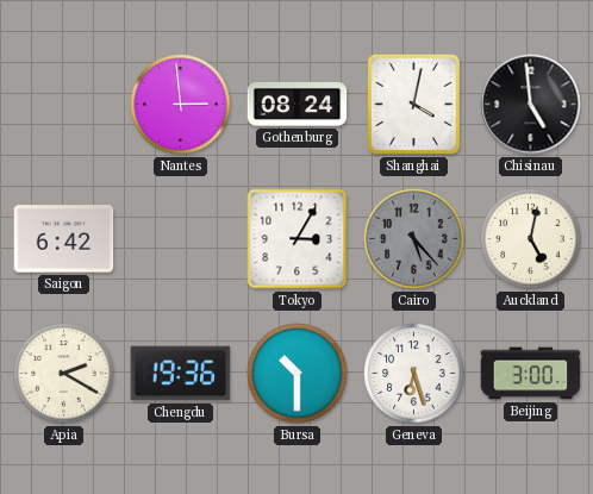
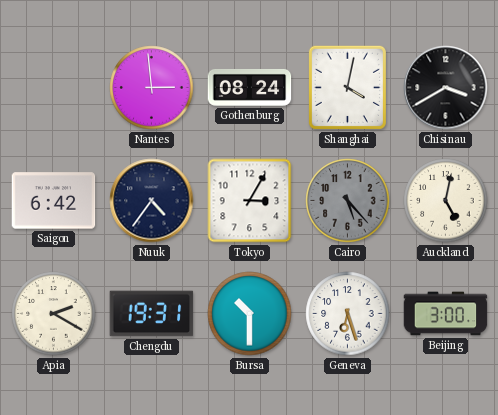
Chisinau: 4:59 -> 3:40
Nuuk: none -> 4:36
Chengdu: 19:36 -> 19:31
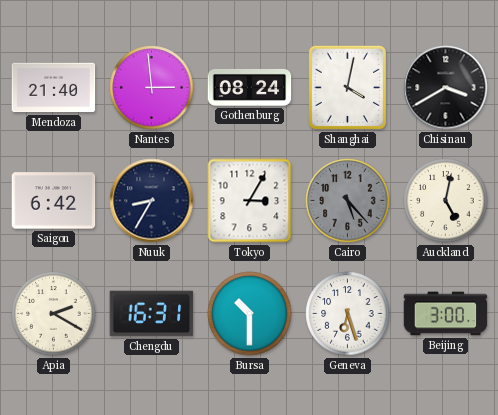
Mendoza: none -> 21:40
Nuuk: 4:36 -> 8:35
Chengdu: 19:31 -> 16:31
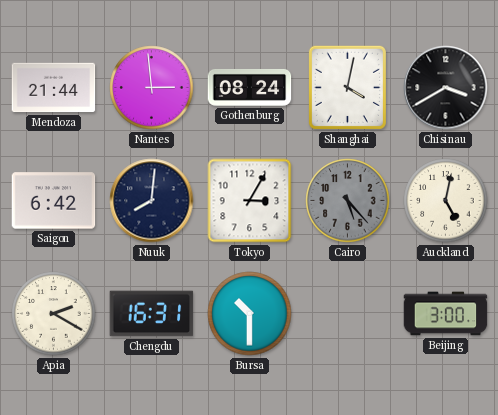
Mendoza: 21:40 -> 21:44
Nuuk: 8:35 -> 8:01
Geneva: 6:27 -> none
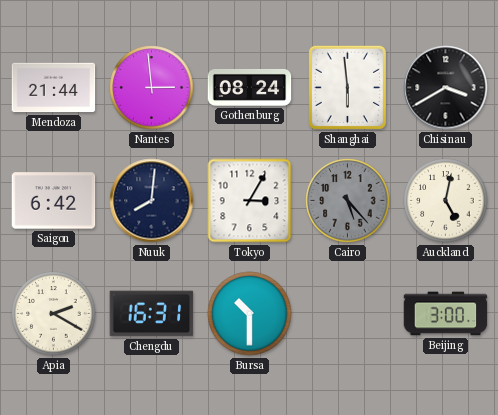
Shanghai: 4:02 -> 5:59
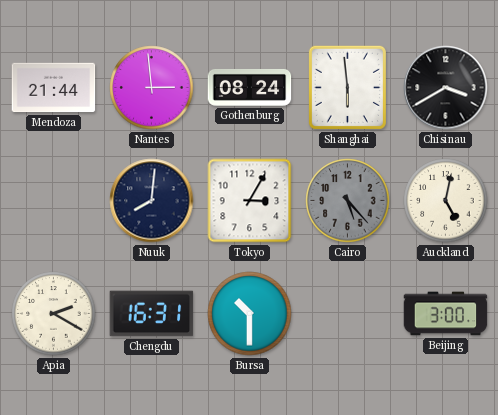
Saigon: 6:42 -> none
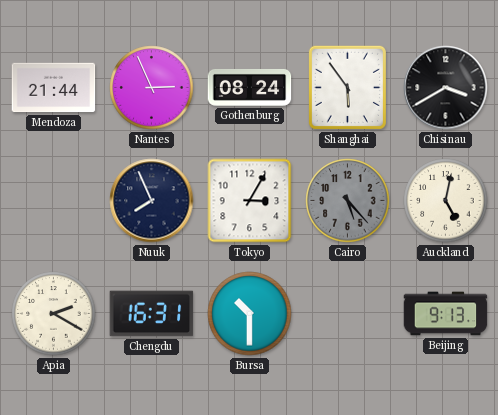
Nantes: 2:59 -> 2:56
Shanghai: 5:59 -> 5:54
Nuuk: 8:01 -> 7:56
Beijing: 3:00 -> 9:13
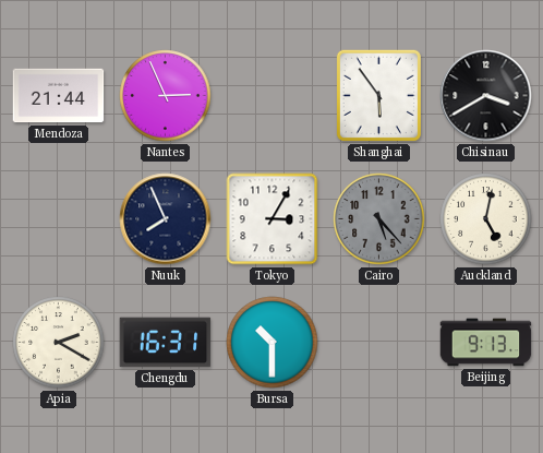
Gothenburg: 08:24 -> none
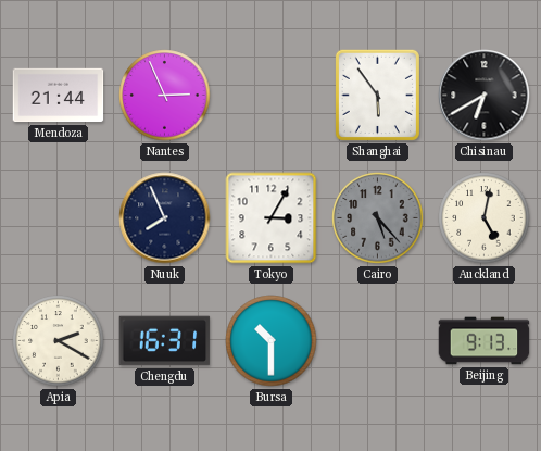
Chisinau: 3:40 -> 6:40
